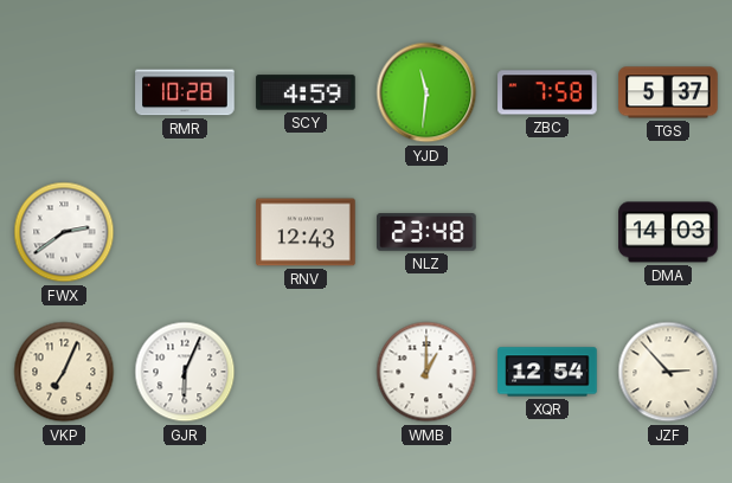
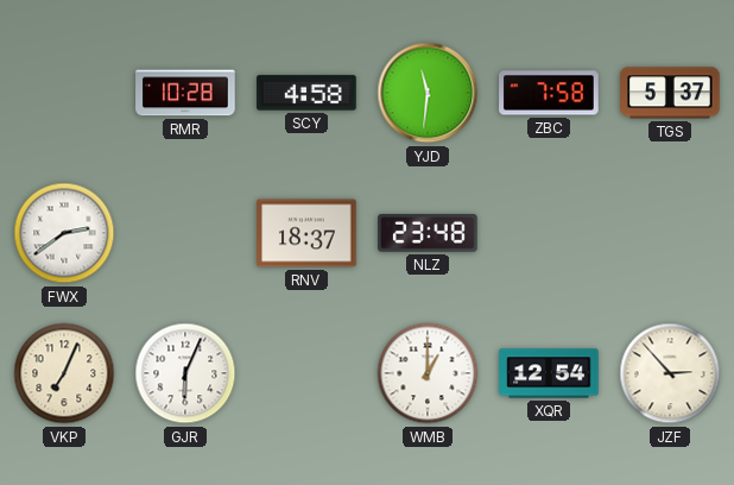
SCY: 4:59 -> 4:58
RNV: 12:43 -> 18:37
DMA: 14:03 -> none
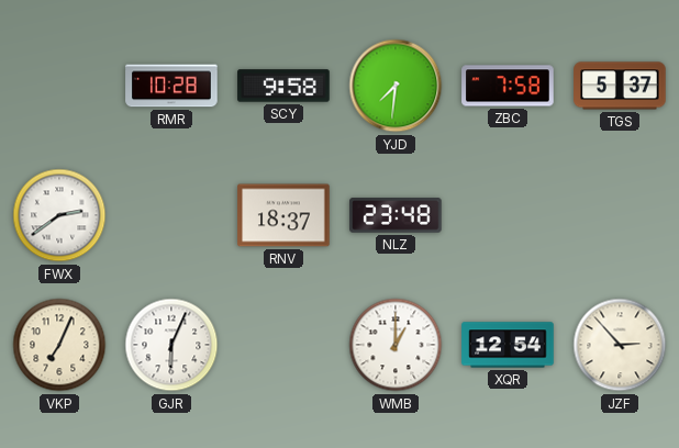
SCY: 4:58 -> 9:58
YJD: 11:31 -> 7:31
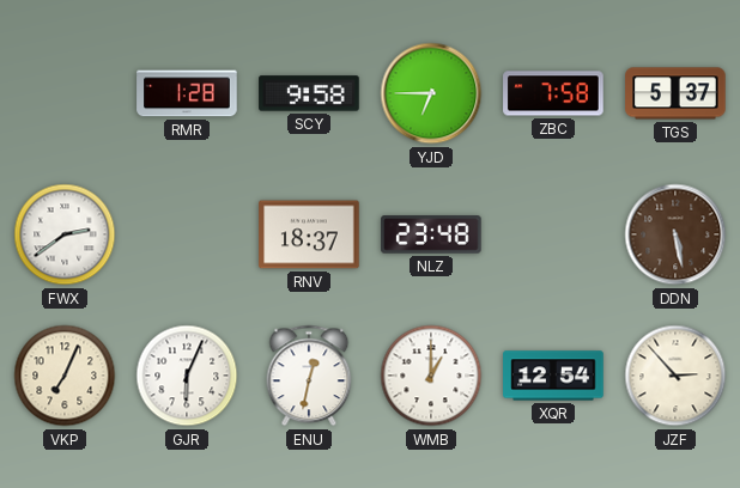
RMR: 10:28 -> 1:28
YJD: 7:31 -> 6:45
DDN: none -> 5:28
ENU: none -> 12:32
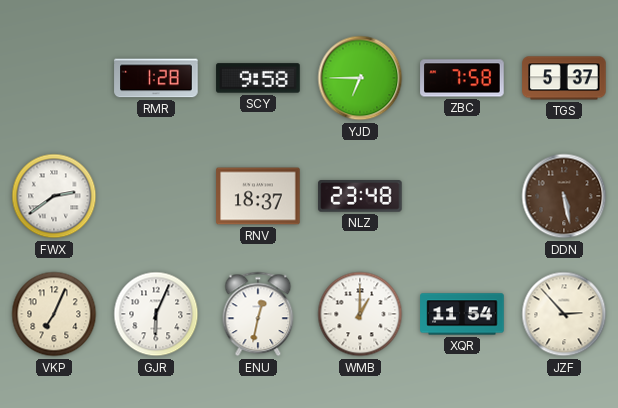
XQR: 12:54 -> 11:54
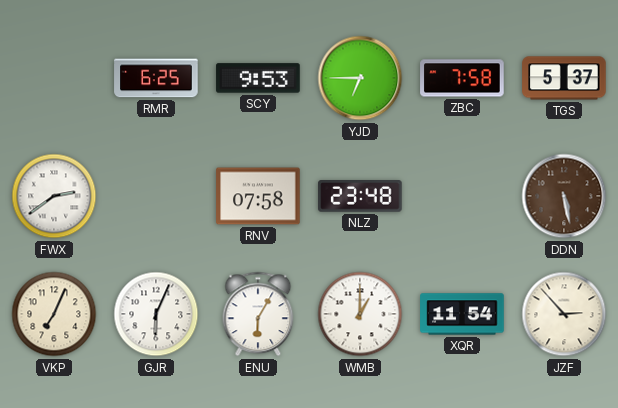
RMR: 1:28 -> 6:25
SCY: 9:58 -> 9:53
RNV: 18:37 -> 07:58
ENU: 12:32 -> 6:05
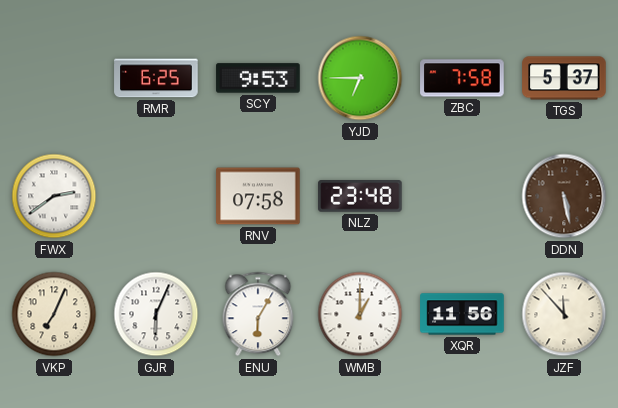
XQR: 11:54 -> 11:56
JZF: 2:53 -> 11:53
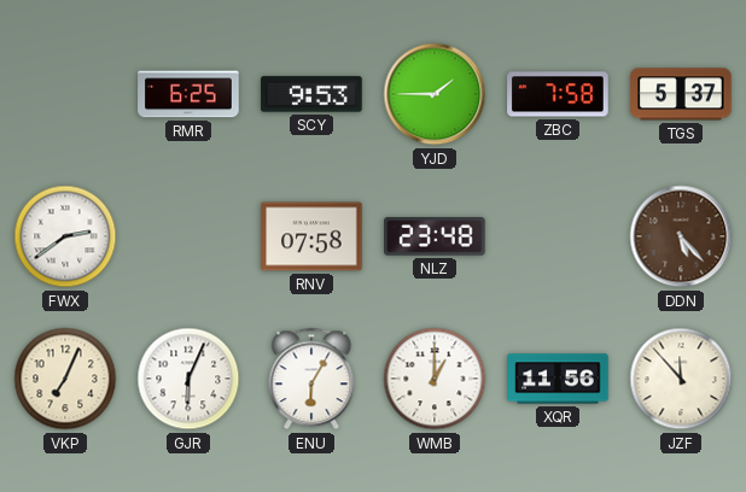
YJD: 6:45 -> 1:45
DDN: 5:28 -> 5:23
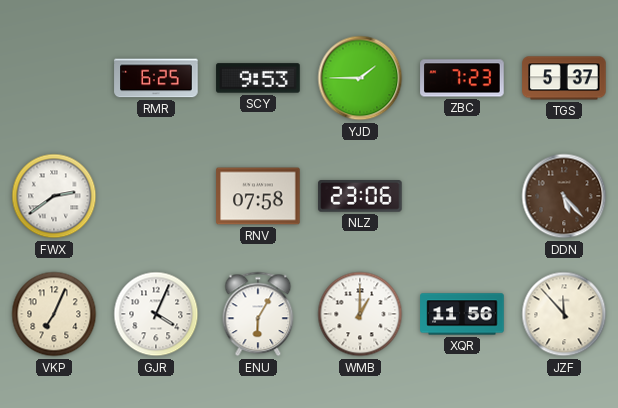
ZBC: 7:58 -> 7:23
NLZ: 23:48 -> 23:06
GJR: 6:04 -> 4:04
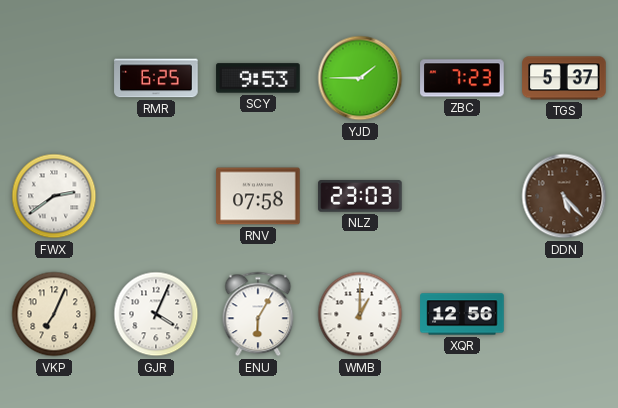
NLZ: 23:06 -> 23:03
XQR: 11:56 -> 12:56
JZF: 11:53 -> none
